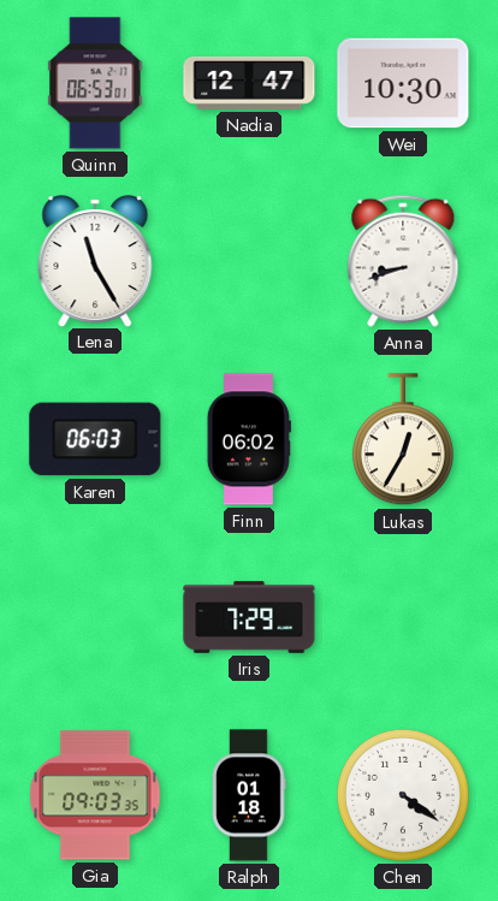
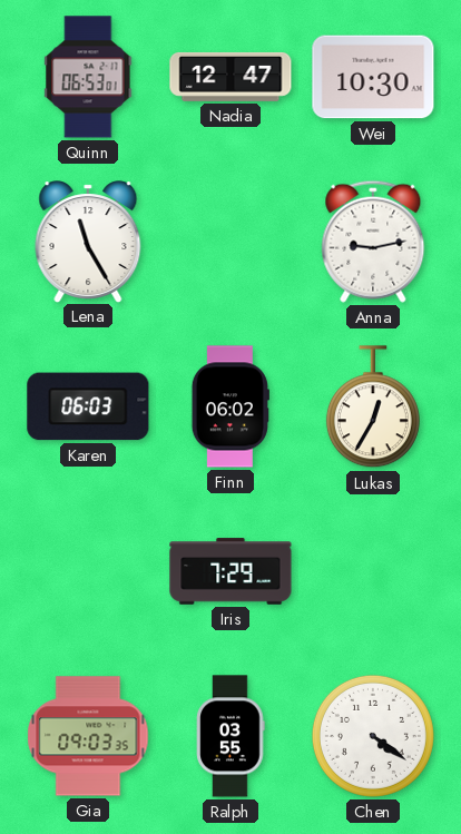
Anna: 8:42 -> 9:13
Ralph: 01:18 -> 03:55
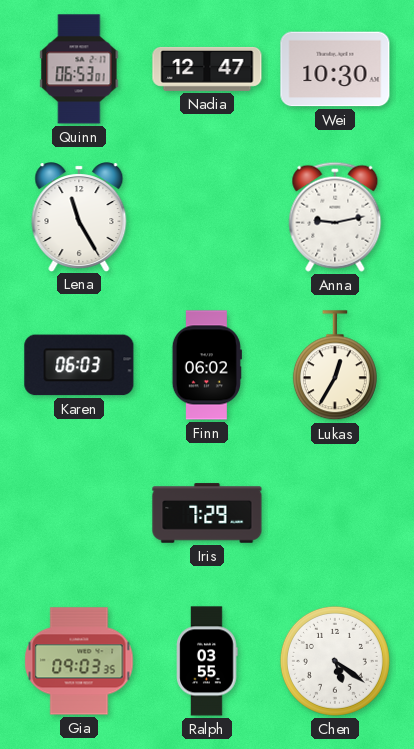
Chen: 4:21 -> 5:21
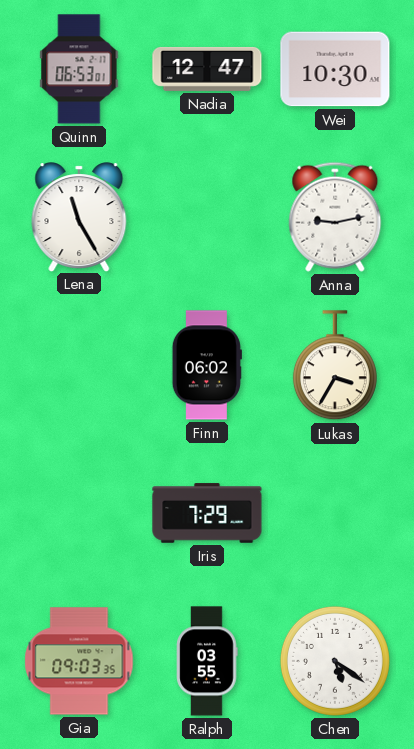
Karen: 06:03 -> none
Lukas: 12:35 -> 3:35
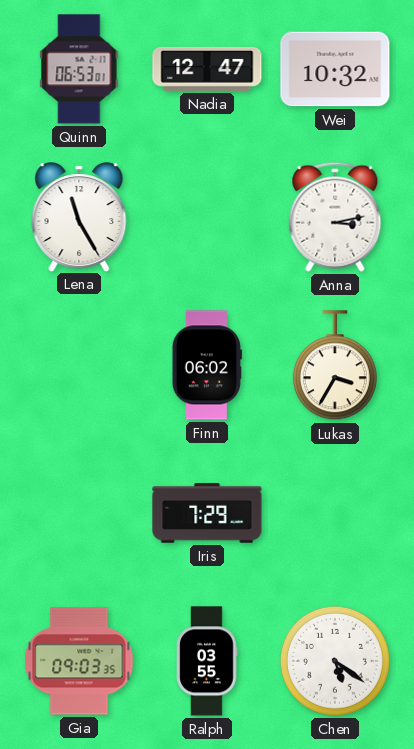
Wei: 10:30 -> 10:32
Anna: 9:13 -> 3:13
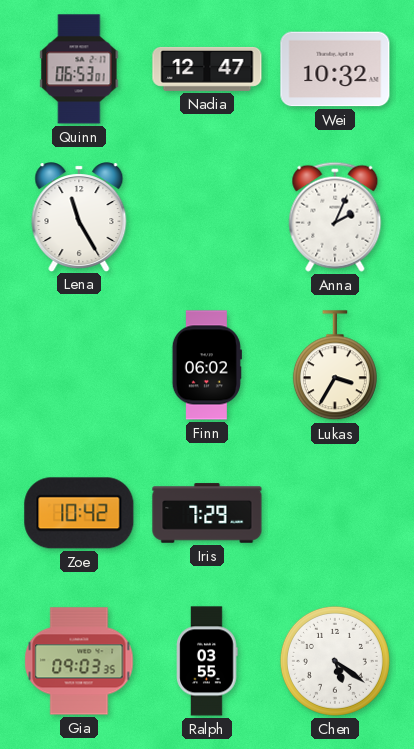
Anna: 3:13 -> 2:04
Zoe: none -> 10:42
